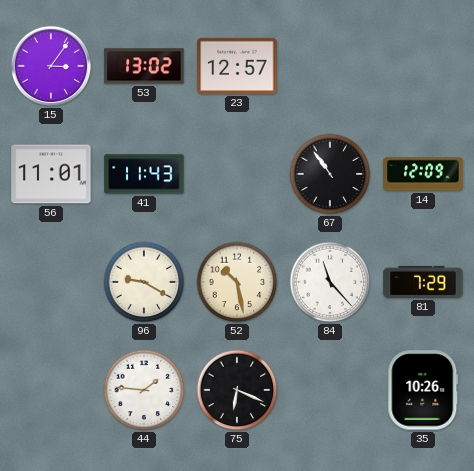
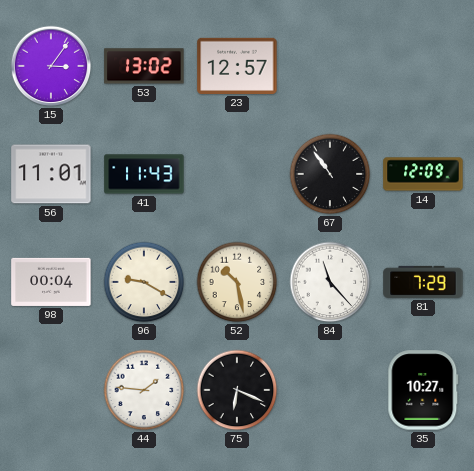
98: none -> 00:04
35: 10:26 -> 10:27
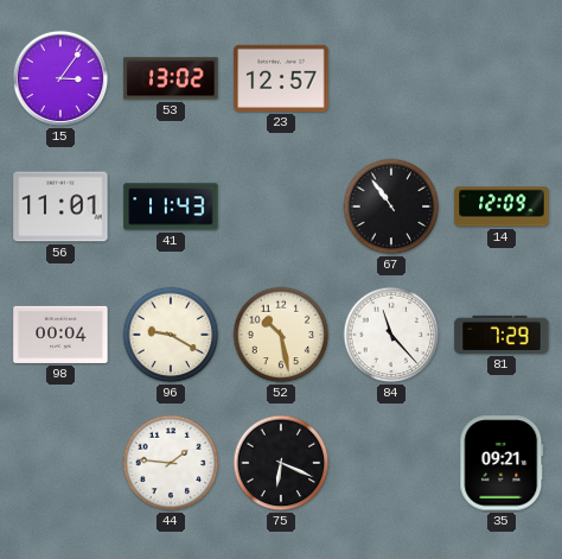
35: 10:27 -> 09:21
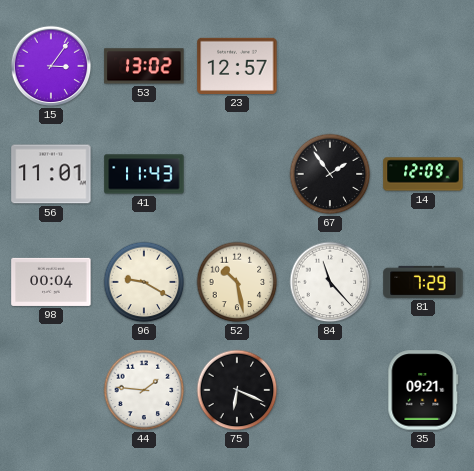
67: 10:54 -> 1:54
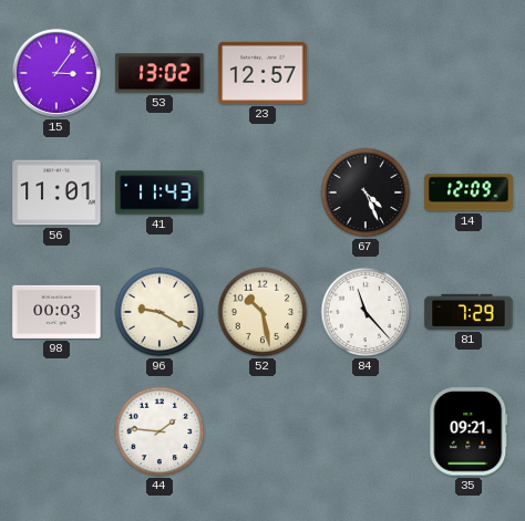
67: 1:54 -> 4:26
98: 00:04 -> 00:03
75: 6:19 -> none
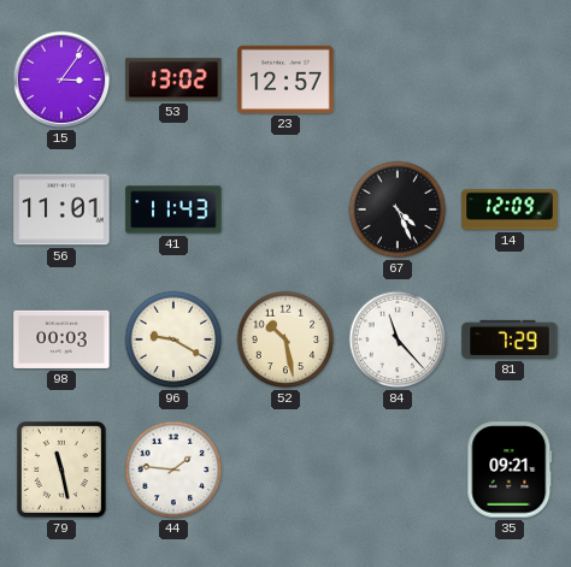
79: none -> 11:28
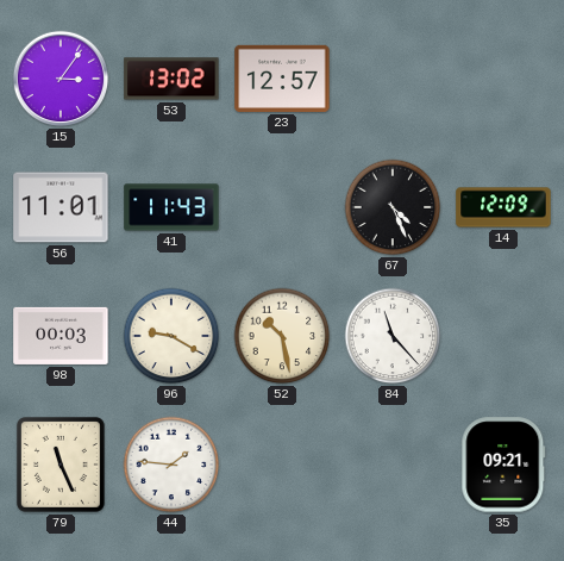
81: 7:29 -> none
79: 11:28 -> 11:26
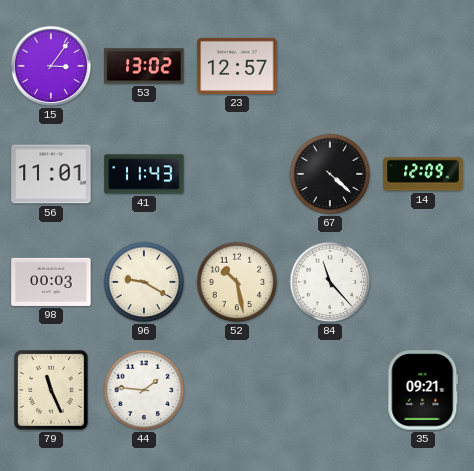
67: 4:26 -> 4:22
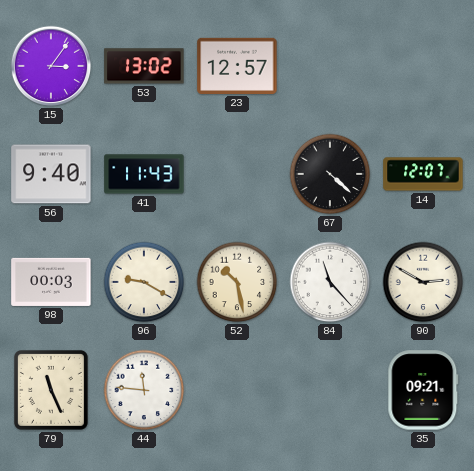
56: 11:01 -> 9:40
14: 12:09 -> 12:07
90: none -> 2:50
44: 1:46 -> 11:46
